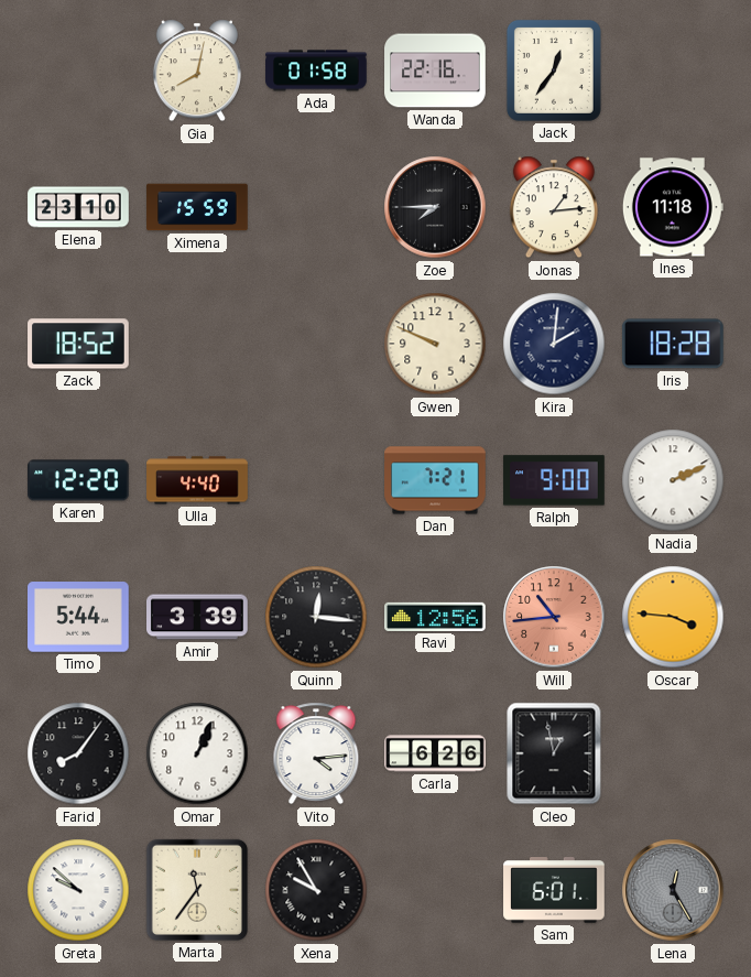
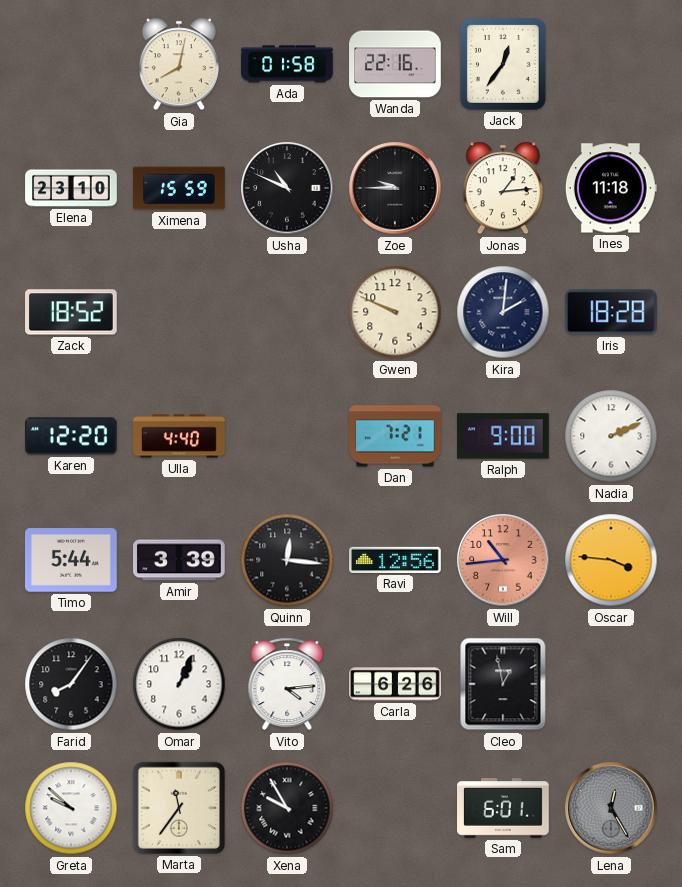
Usha: none -> 10:49
Zoe: 7:45 -> 9:45
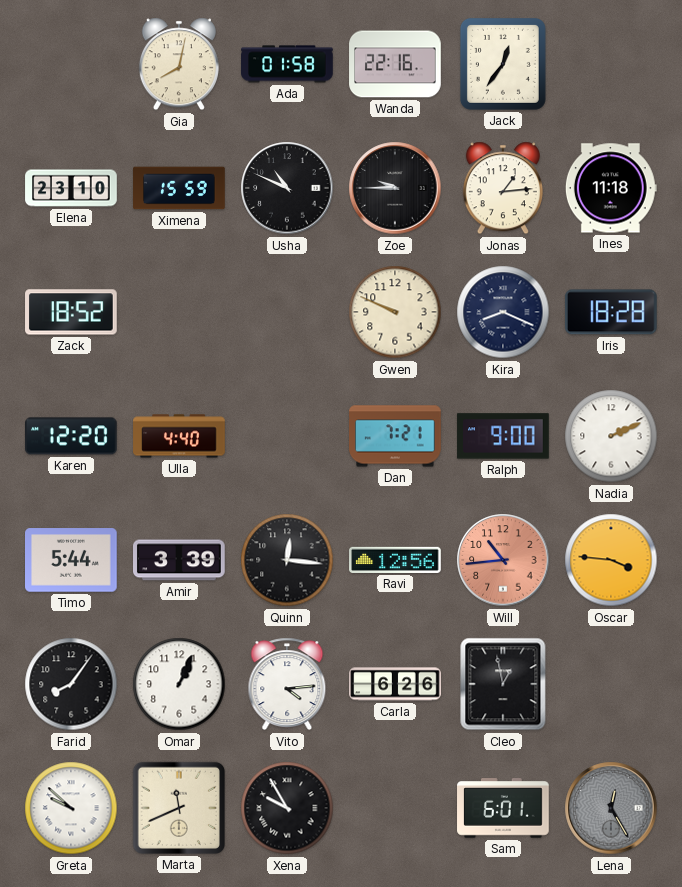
Kira: 2:01 -> 8:19
Marta: 11:36 -> 11:41
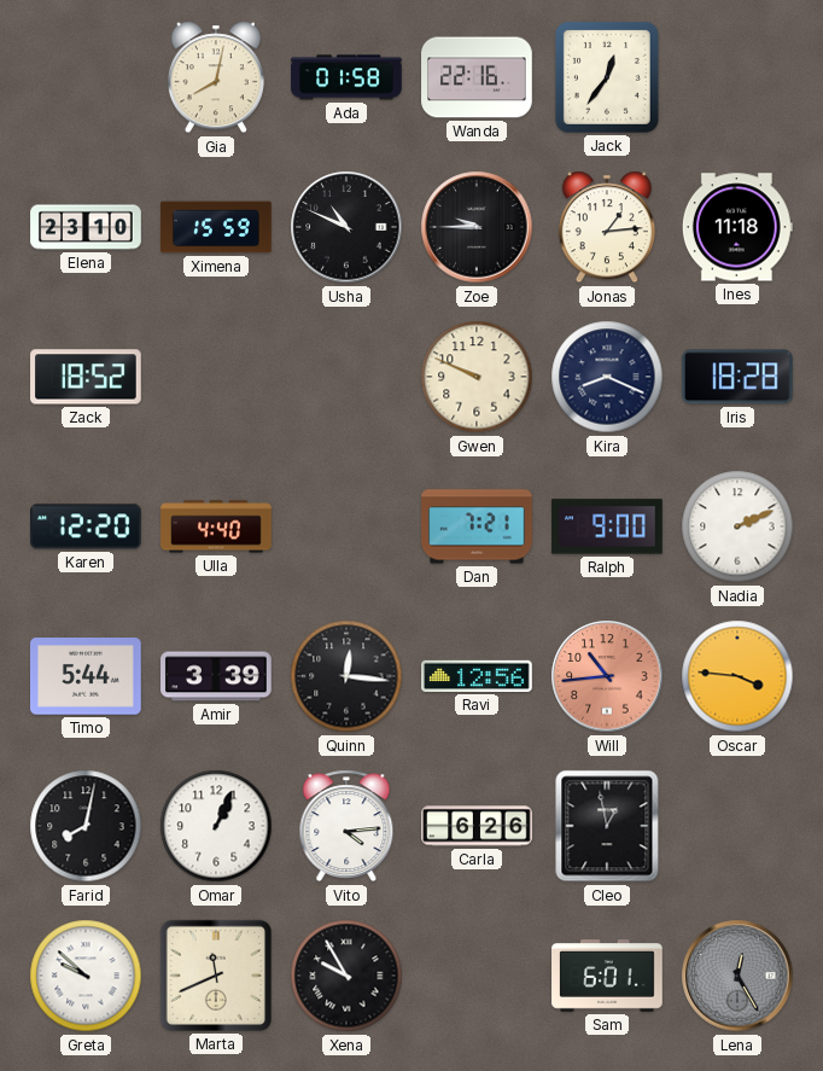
Farid: 8:06 -> 8:02
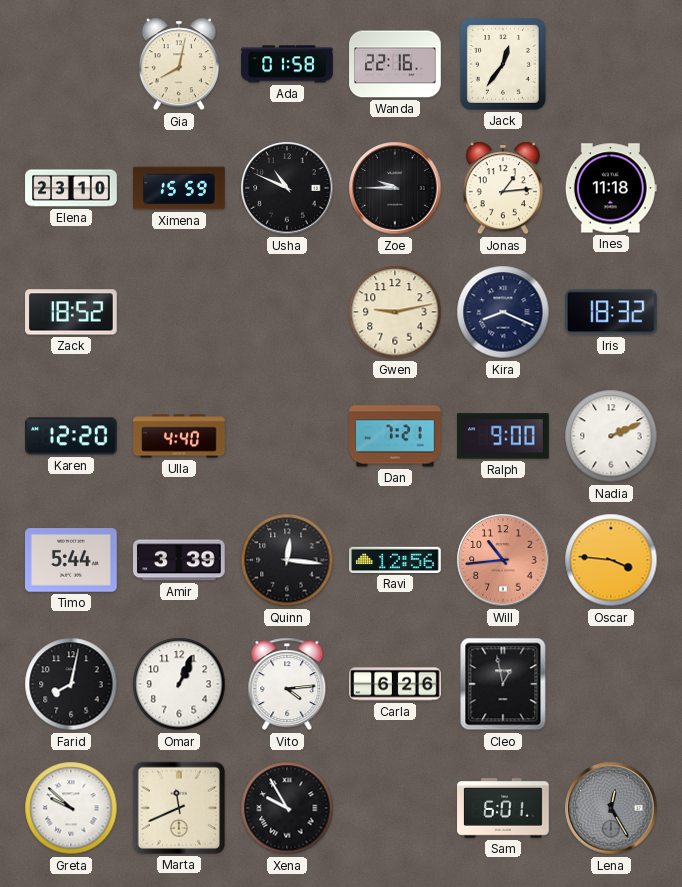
Gwen: 9:49 -> 9:13
Iris: 18:28 -> 18:32
